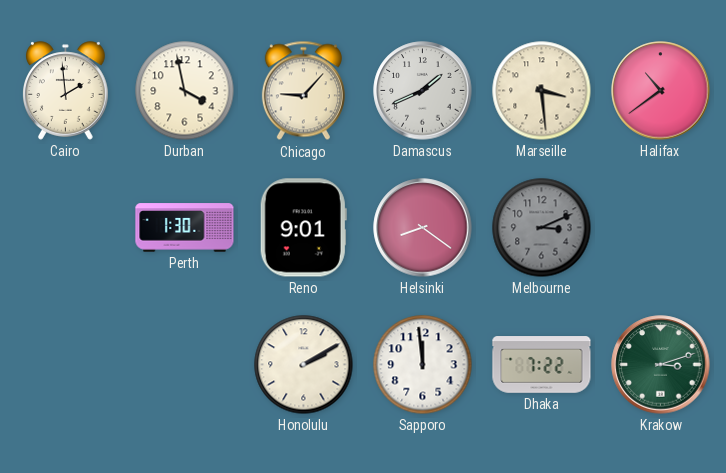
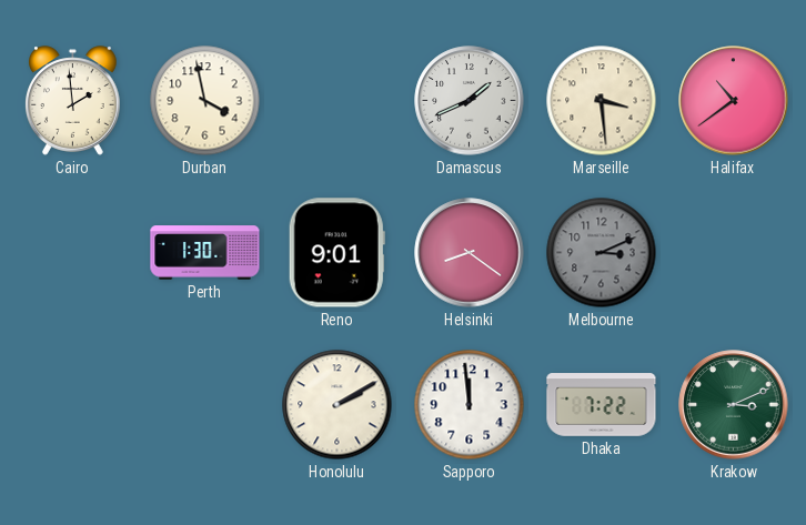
Chicago: 9:07 -> none
Krakow: 3:12 -> 3:11
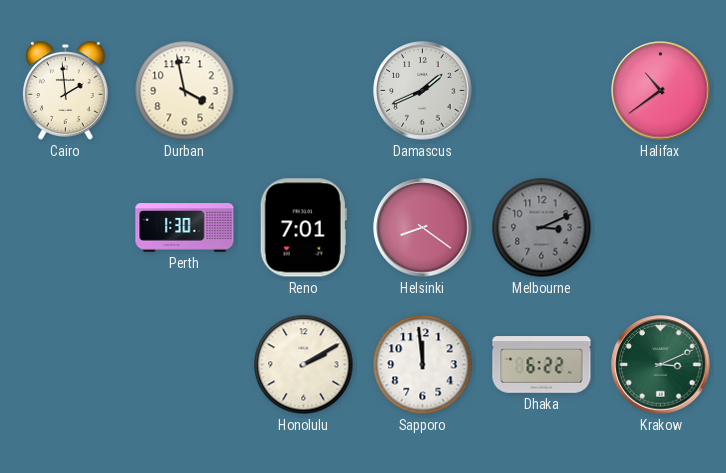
Marseille: 3:29 -> none
Reno: 9:01 -> 7:01
Dhaka: 7:22 -> 6:22
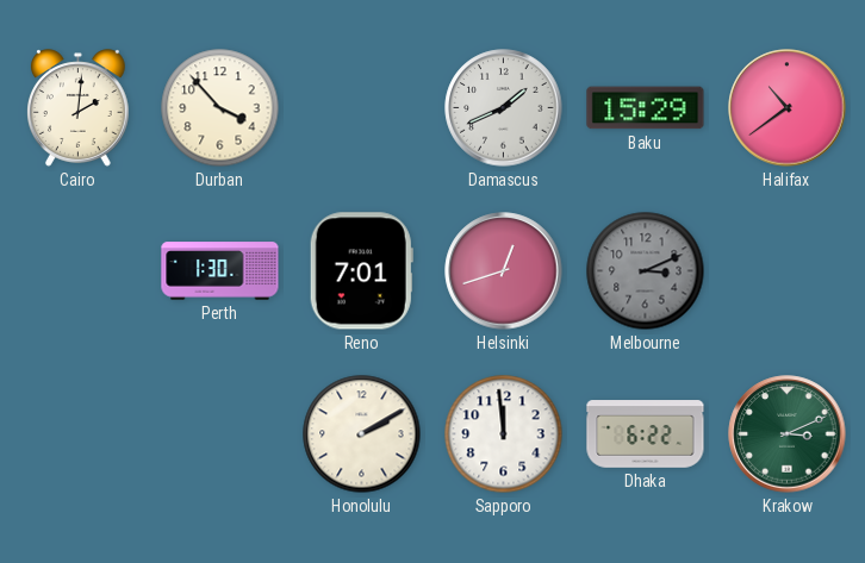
Cairo: 1:59 -> 2:01
Durban: 3:58 -> 3:53
Baku: none -> 15:29
Helsinki: 8:21 -> 12:42
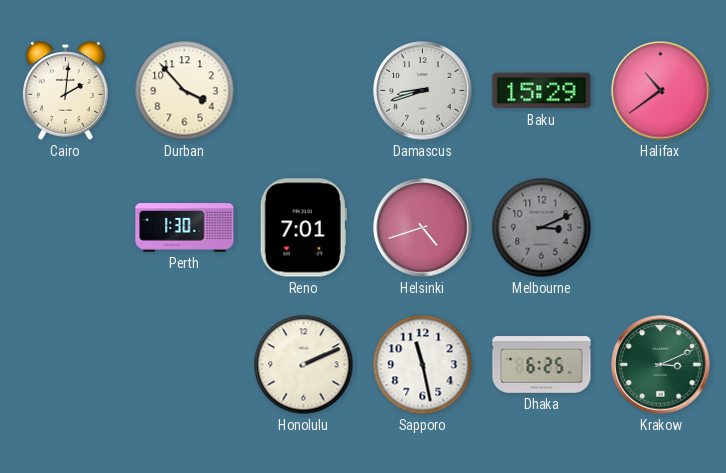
Damascus: 1:41 -> 8:42
Helsinki: 12:42 -> 4:42
Honolulu: 2:10 -> 2:11
Sapporo: 11:59 -> 11:28
Dhaka: 6:22 -> 6:25
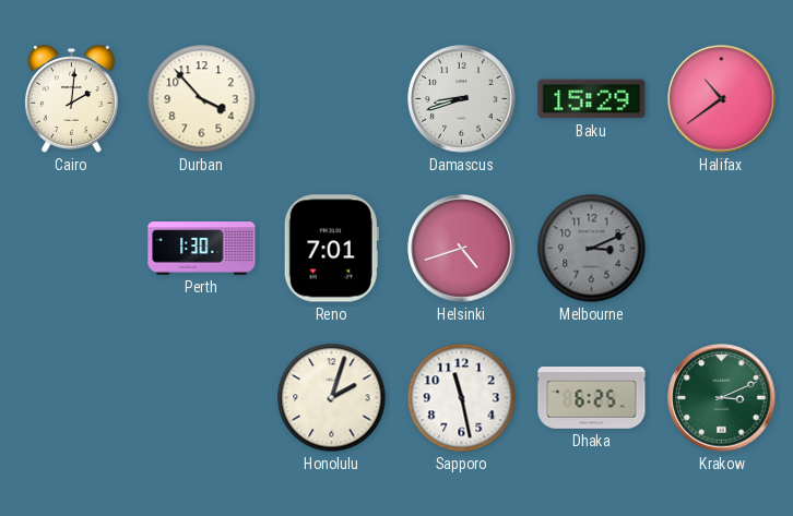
Honolulu: 2:11 -> 2:03
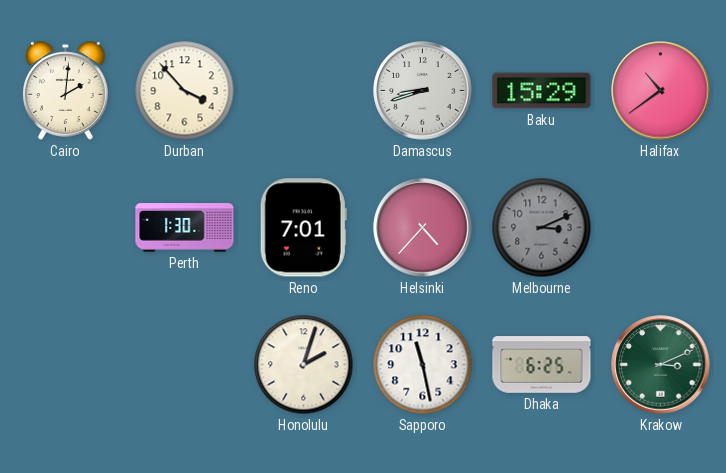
Helsinki: 4:42 -> 4:37
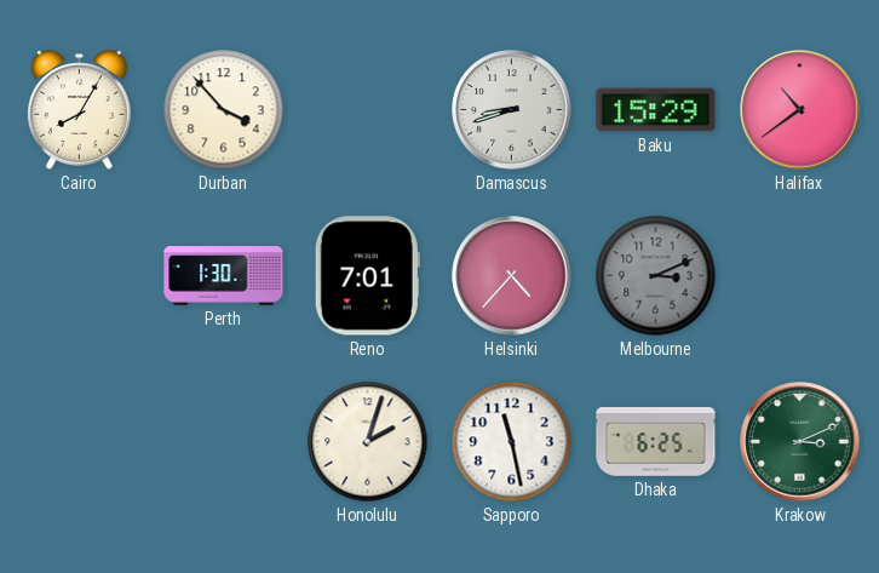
Cairo: 2:01 -> 8:05
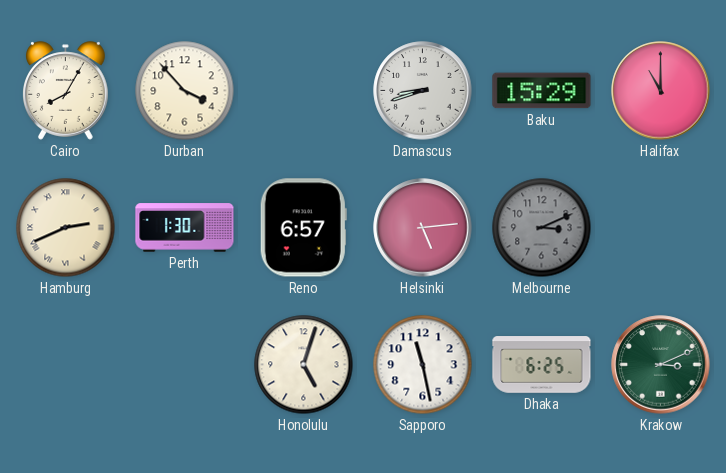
Halifax: 10:39 -> 11:00
Hamburg: none -> 2:41
Reno: 7:01 -> 6:57
Helsinki: 4:37 -> 5:14
Honolulu: 2:03 -> 5:03
